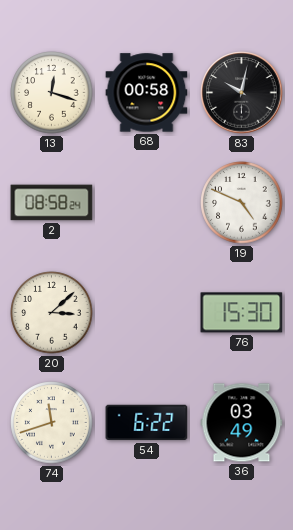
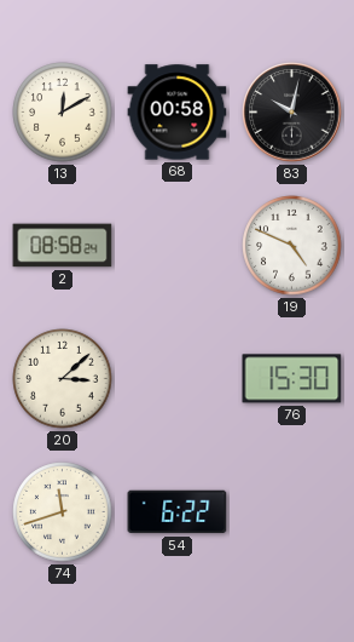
13: 12:18 -> 12:10
36: 03:49 -> none
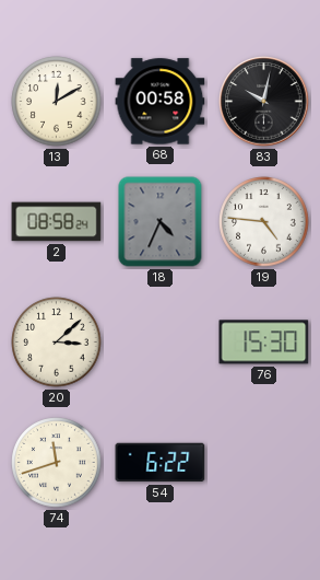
18: none -> 4:34
19: 4:49 -> 4:46
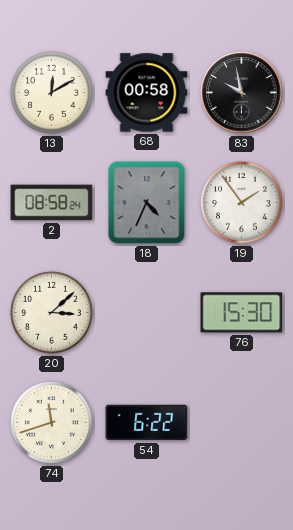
83: 10:02 -> 9:58
19: 4:46 -> 1:54
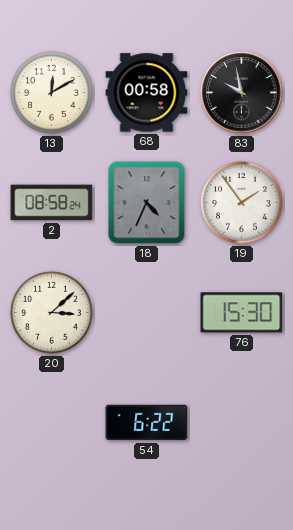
74: 11:42 -> none
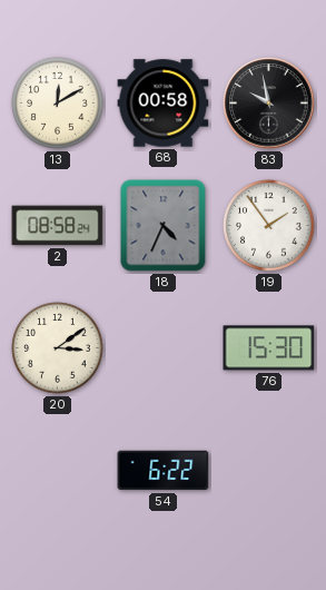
20: 3:08 -> 3:09
